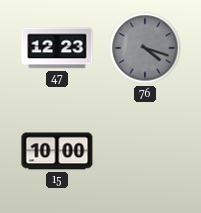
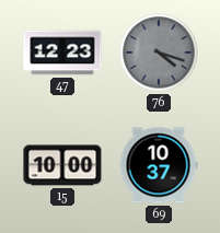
69: none -> 10:37
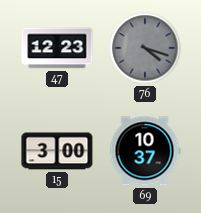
15: 10:00 -> 3:00
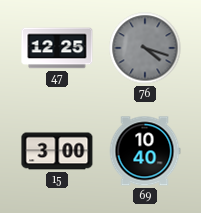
47: 12:23 -> 12:25
69: 10:37 -> 10:40
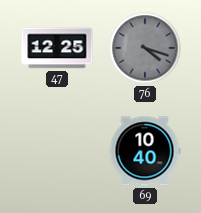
15: 3:00 -> none
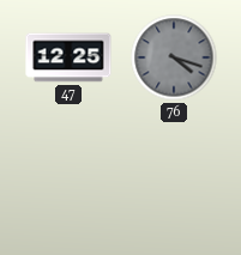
69: 10:40 -> none
